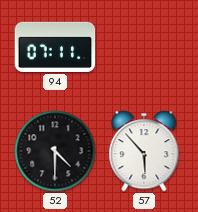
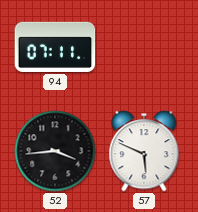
52: 4:30 -> 3:44
57: 5:53 -> 5:49
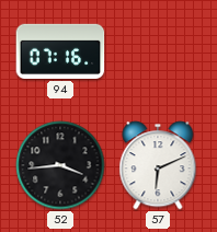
94: 07:11 -> 07:16
57: 5:49 -> 6:11
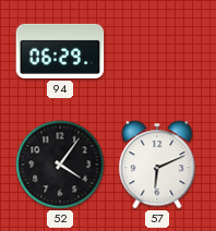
94: 07:16 -> 06:29
52: 3:44 -> 4:06
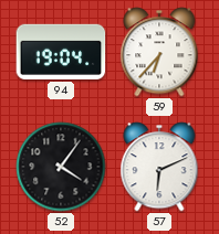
94: 06:29 -> 19:04
59: none -> 6:37
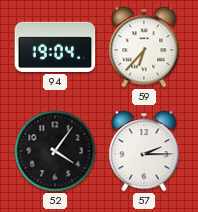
57: 6:11 -> 2:15
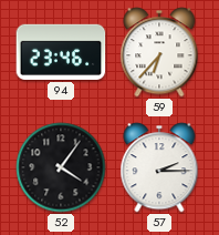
94: 19:04 -> 23:46
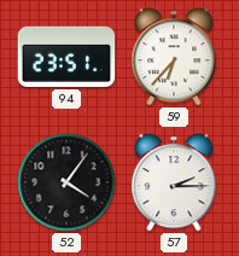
94: 23:46 -> 23:51
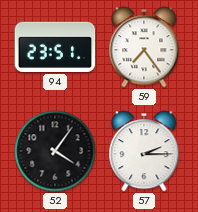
59: 6:37 -> 7:24
